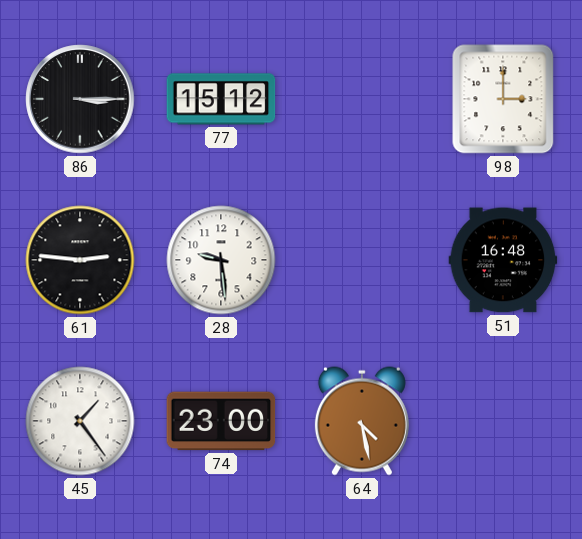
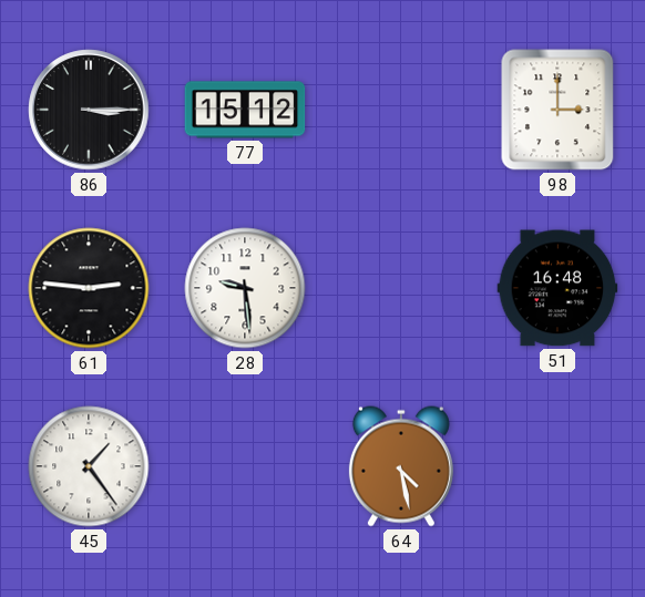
74: 23:00 -> none
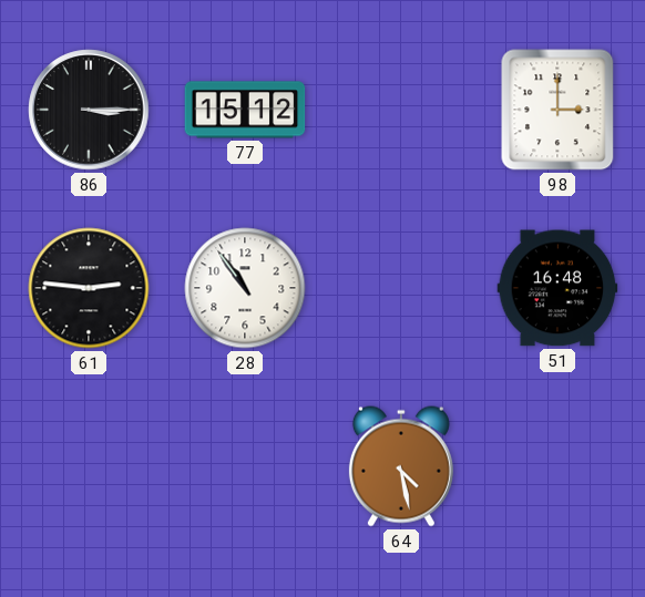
28: 9:29 -> 10:54
45: 1:24 -> none
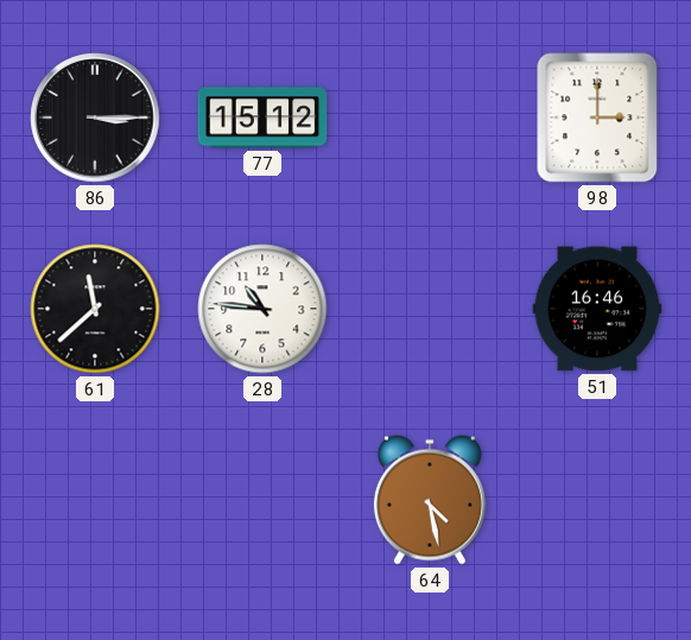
61: 2:46 -> 11:38
28: 10:54 -> 10:46
51: 16:48 -> 16:46
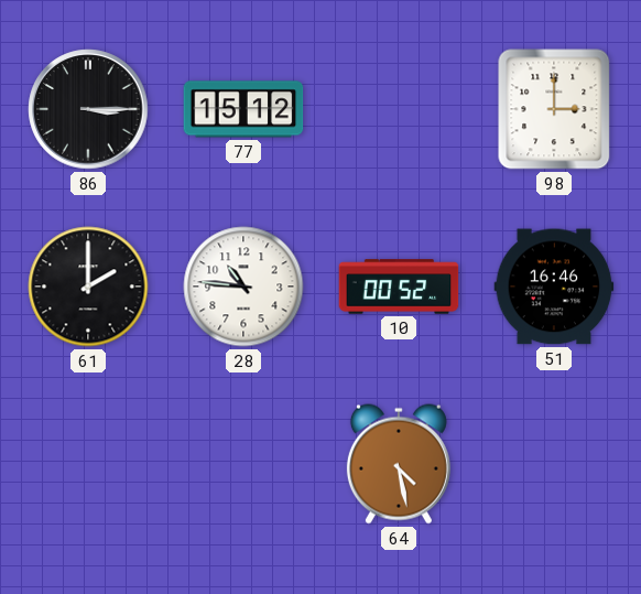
61: 11:38 -> 2:00
10: none -> 00:52
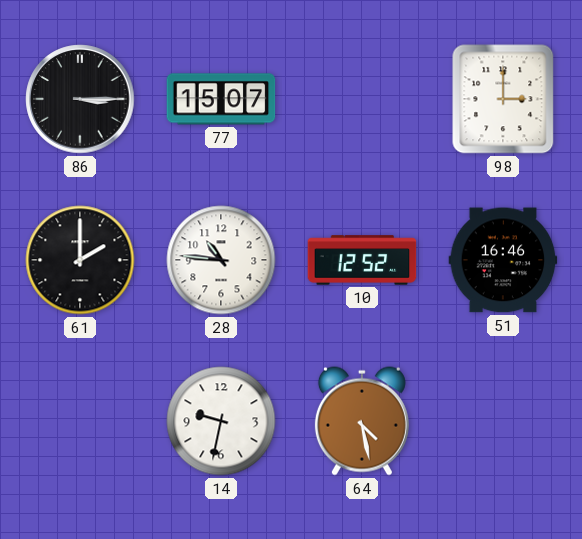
77: 15:12 -> 15:07
10: 00:52 -> 12:52
14: none -> 9:32
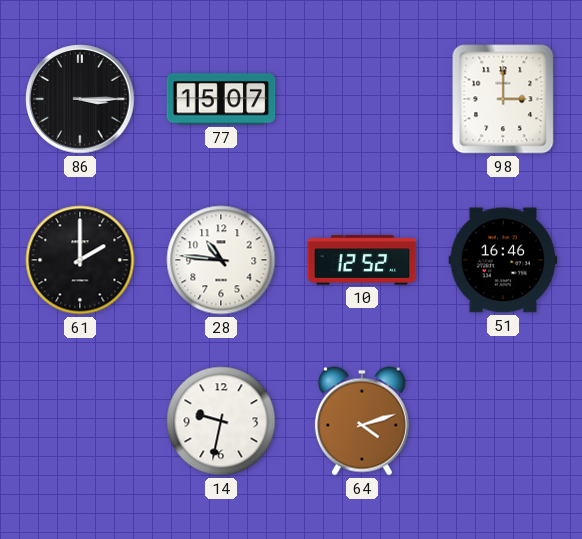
64: 4:28 -> 4:12
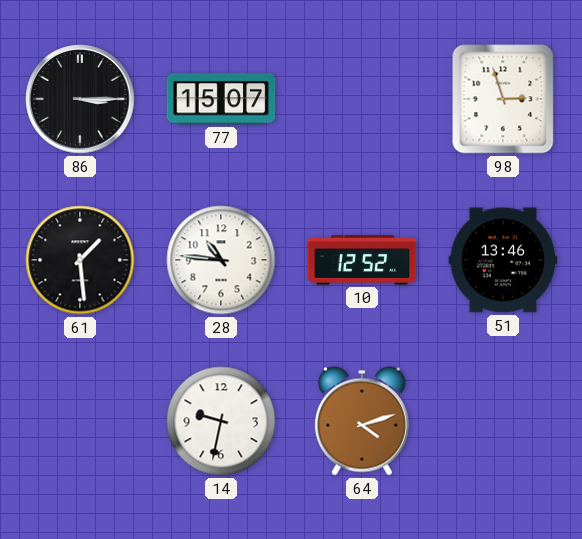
98: 3:00 -> 2:57
61: 2:00 -> 1:29
51: 16:46 -> 13:46
